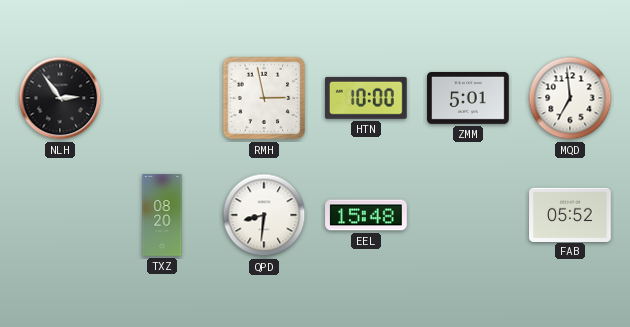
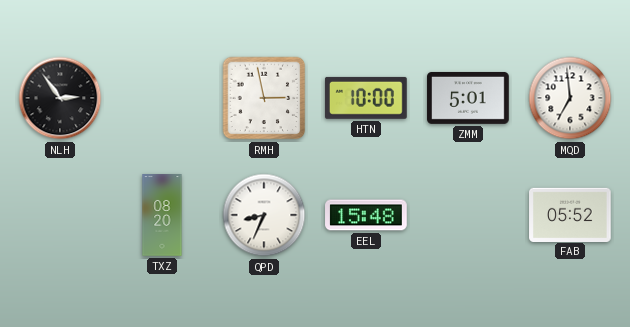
QPD: 8:31 -> 8:34
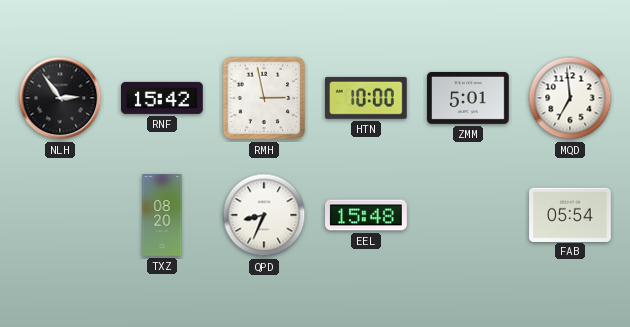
RNF: none -> 15:42
FAB: 05:52 -> 05:54
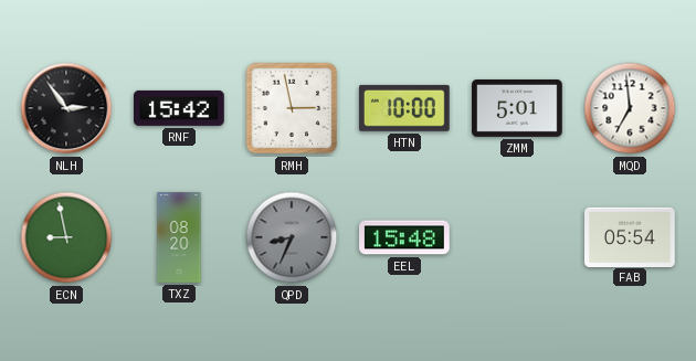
ECN: none -> 8:58
QPD dial: white -> grey
